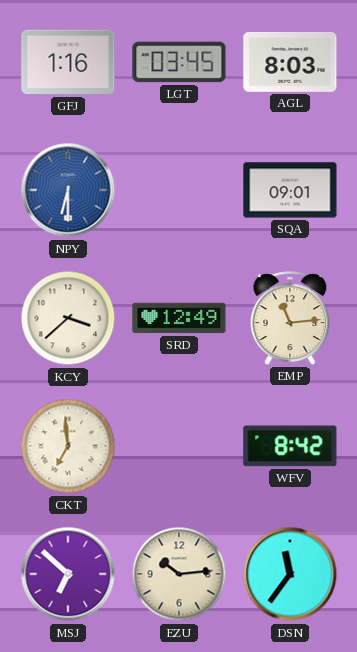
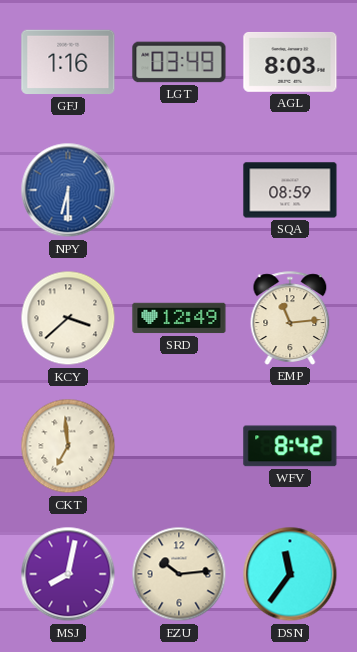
LGT: 03:45 -> 03:49
SQA: 09:01 -> 08:59
MSJ: 6:52 -> 8:02
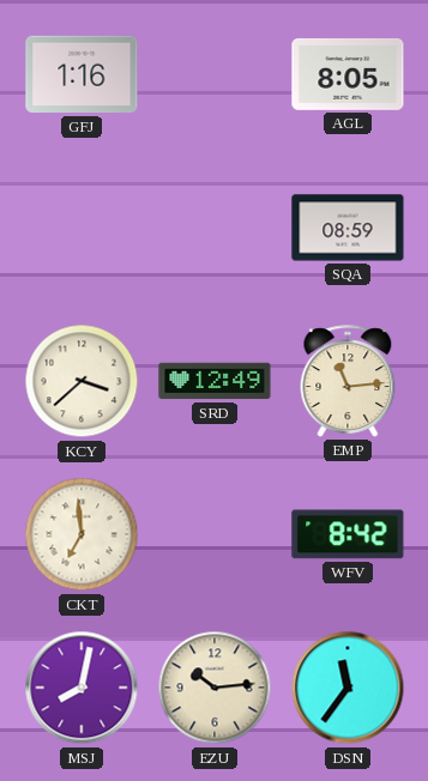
LGT: 03:49 -> none
AGL: 8:03 -> 8:05
NPY: 6:30 -> none
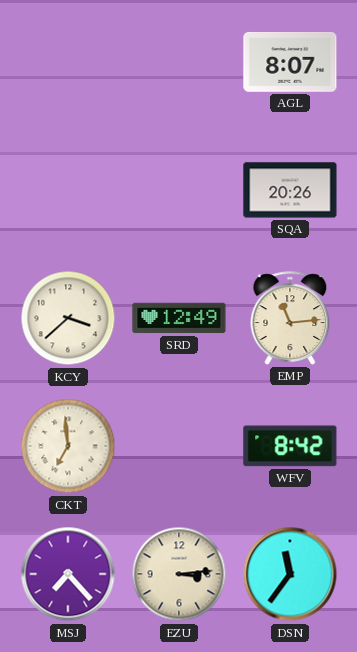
GFJ: 1:16 -> none
AGL: 8:05 -> 8:07
SQA: 08:59 -> 20:26
MSJ: 8:02 -> 7:23
EZU: 10:14 -> 3:14
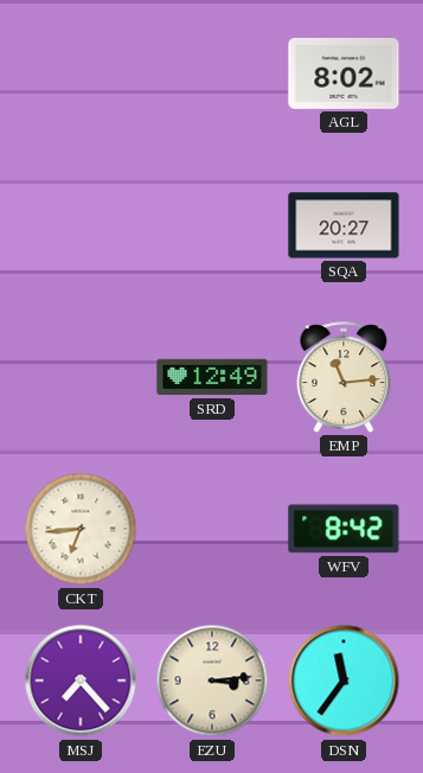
AGL: 8:07 -> 8:02
SQA: 20:26 -> 20:27
KCY: 3:38 -> none
CKT: 6:59 -> 6:44
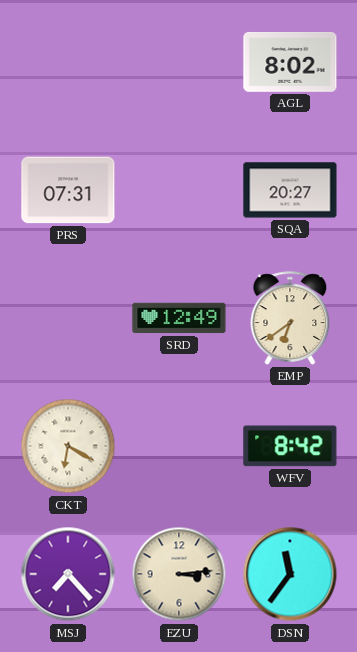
PRS: none -> 07:31
EMP: 11:14 -> 6:39
CKT: 6:44 -> 6:20
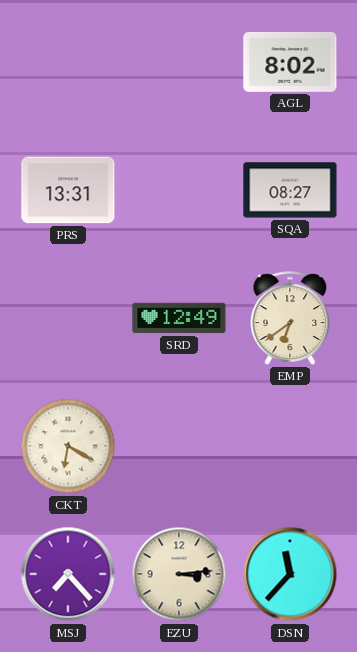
PRS: 07:31 -> 13:31
SQA: 20:27 -> 08:27
WFV: 8:42 -> none
DSN: 11:36 -> 11:37
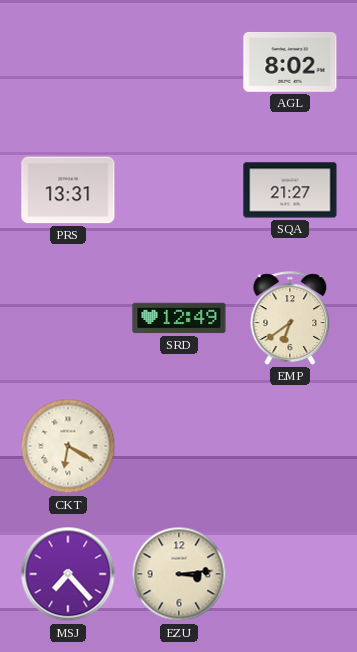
SQA: 08:27 -> 21:27
DSN: 11:37 -> none
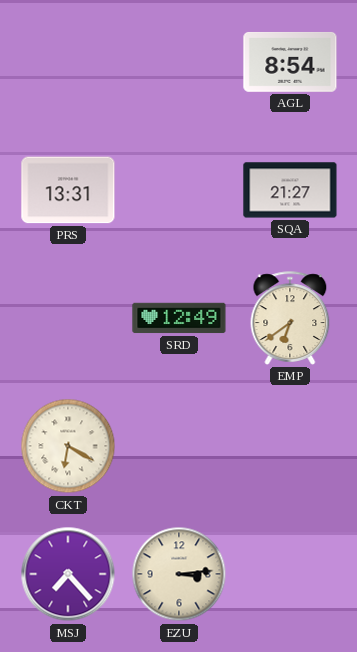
AGL: 8:02 -> 8:54
